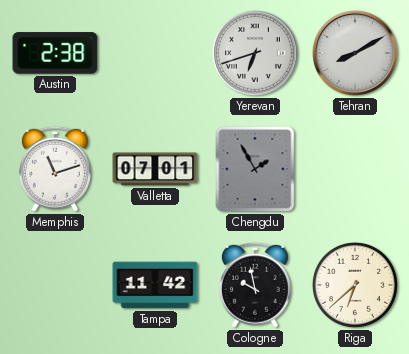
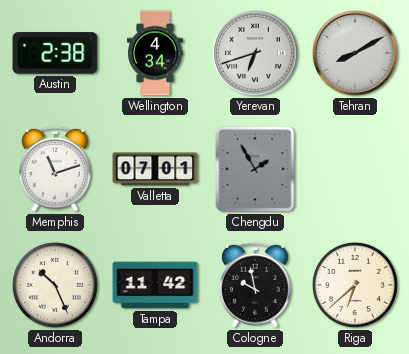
Wellington: none -> 4:34
Andorra: none -> 10:26
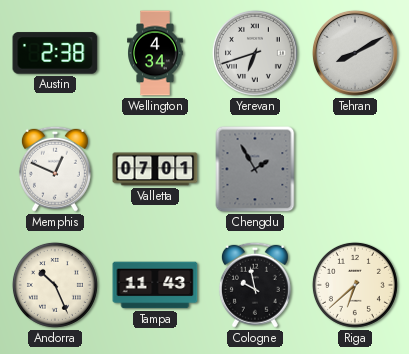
Memphis: 11:12 -> 12:49
Tampa: 11:42 -> 11:43
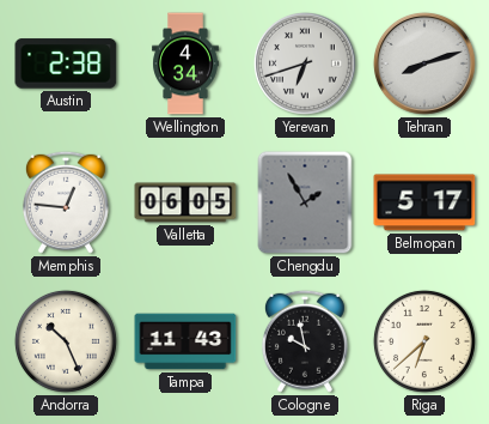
Tehran: 8:10 -> 8:12
Memphis: 12:49 -> 12:46
Valletta: 07:01 -> 06:05
Belmopan: none -> 5:17
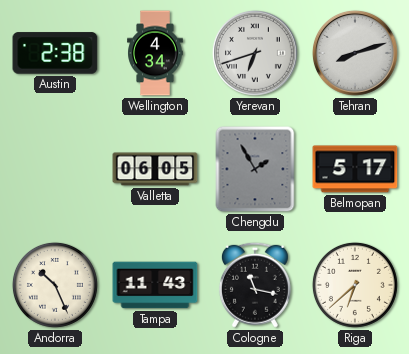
Memphis: 12:46 -> none
Cologne: 9:58 -> 11:17
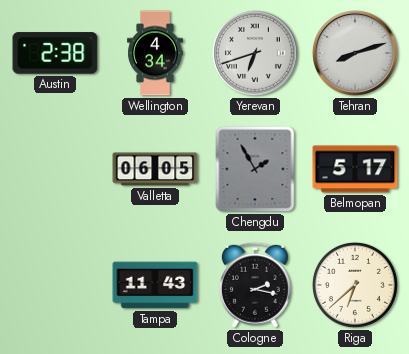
Andorra: 10:26 -> none
Cologne: 11:17 -> 2:17
